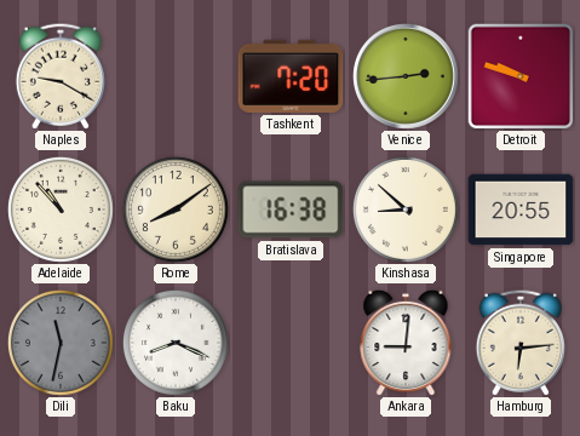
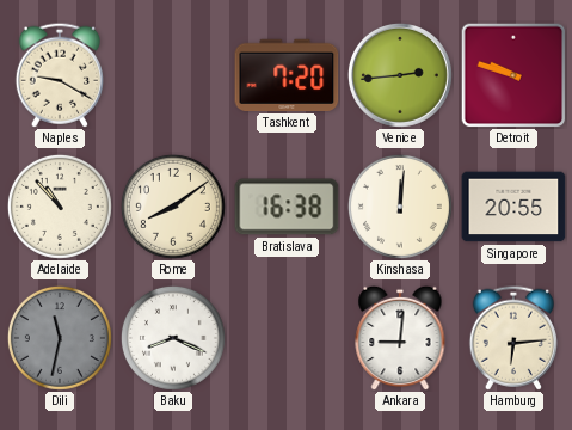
Kinshasa: 8:52 -> 12:01
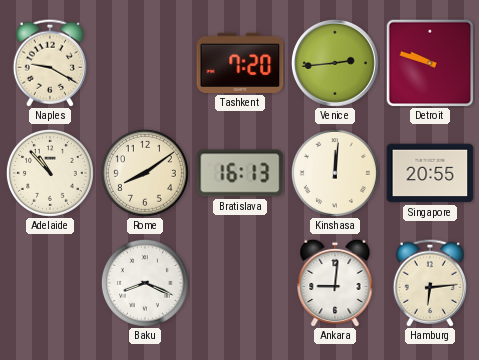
Bratislava: 16:38 -> 16:13
Dili: 11:32 -> none
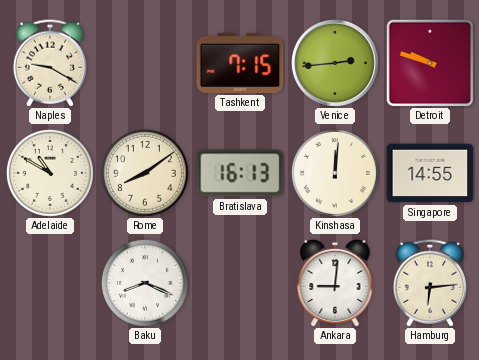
Tashkent: 7:20 -> 7:15
Adelaide: 10:53 -> 10:50
Singapore: 20:55 -> 14:55
